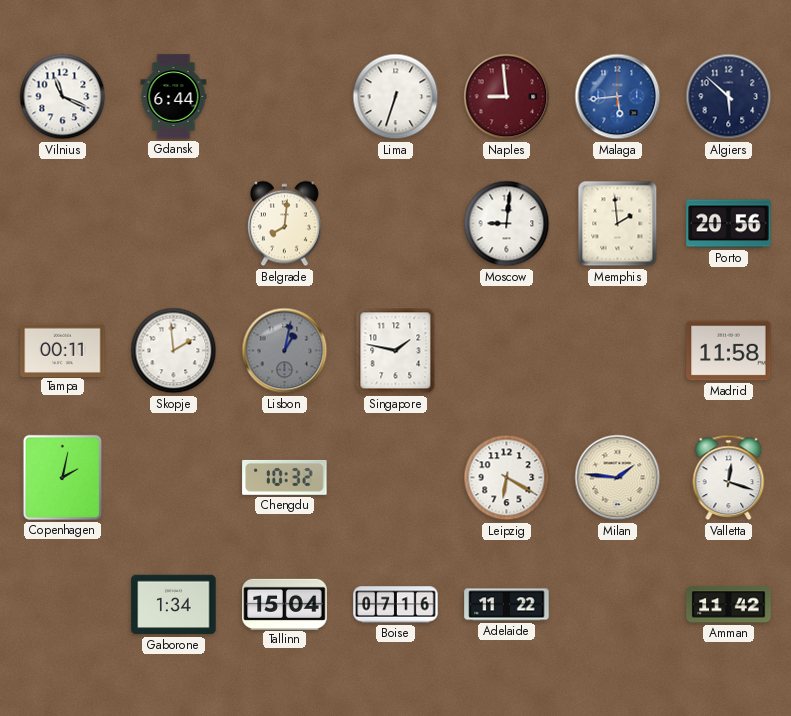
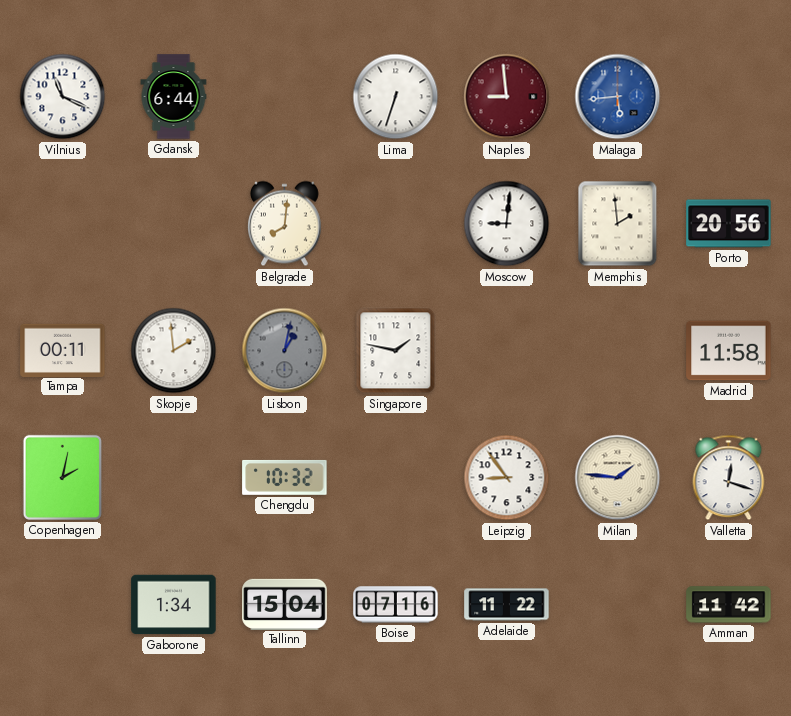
Algiers: 5:52 -> none
Leipzig: 6:20 -> 8:54
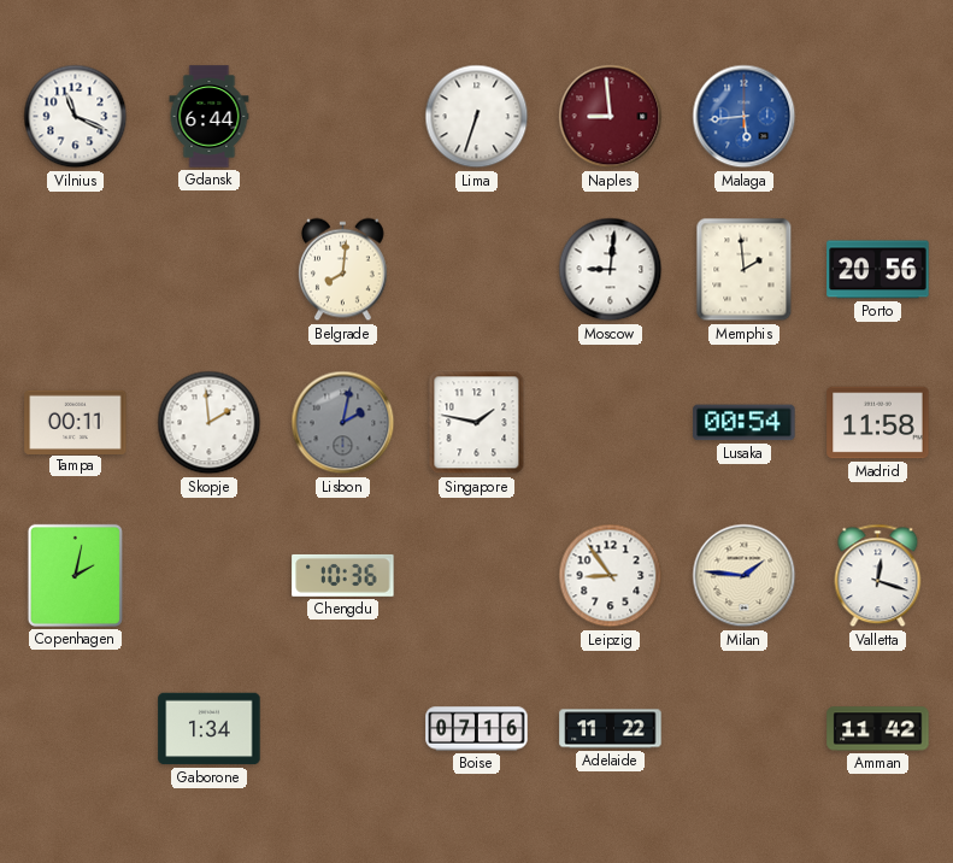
Lisbon: 1:02 -> 2:02
Lusaka: none -> 00:54
Chengdu: 10:32 -> 10:36
Tallinn: 15:04 -> none
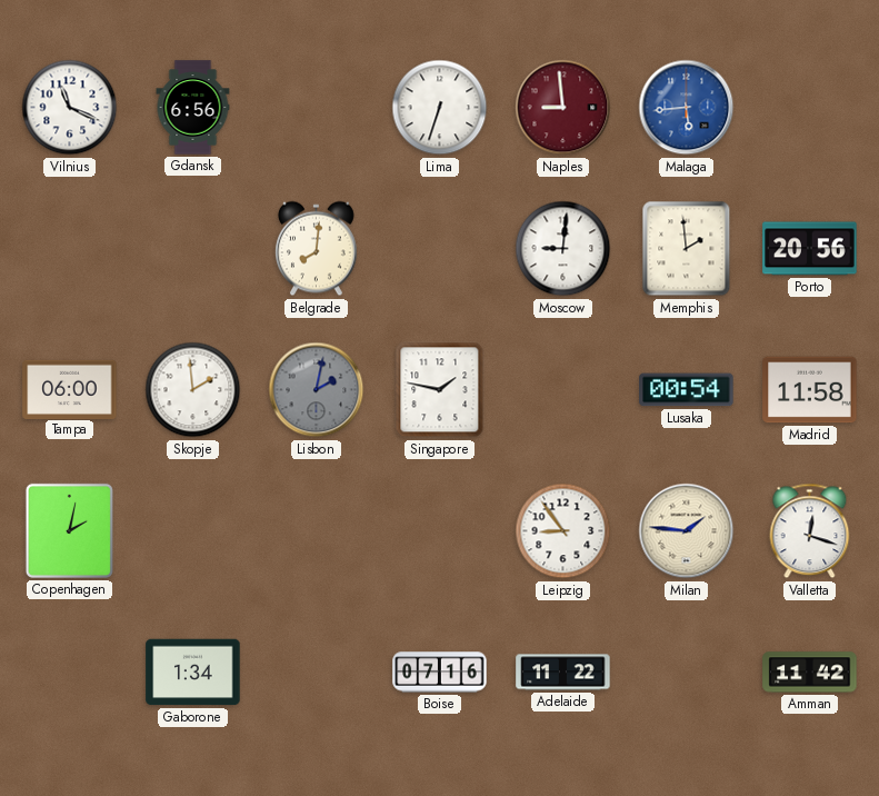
Gdansk: 6:44 -> 6:56
Tampa: 00:11 -> 06:00
Chengdu: 10:36 -> none
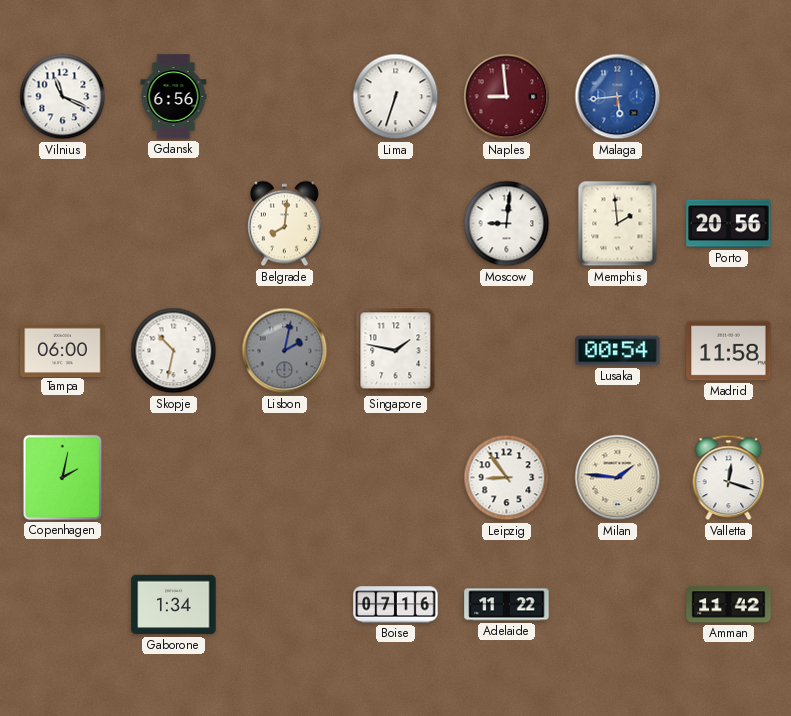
Skopje: 1:59 -> 10:32
